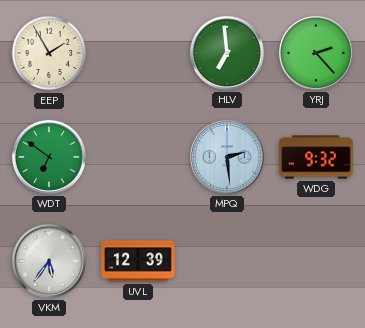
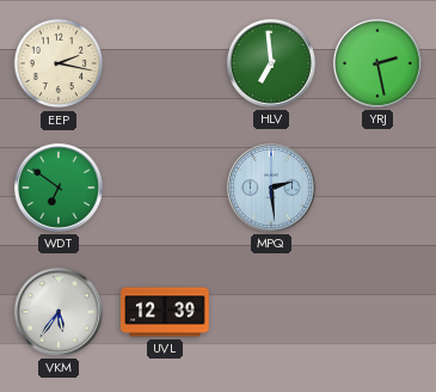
EEP: 1:55 -> 2:17
YRJ: 2:23 -> 2:28
WDG: 9:32 -> none
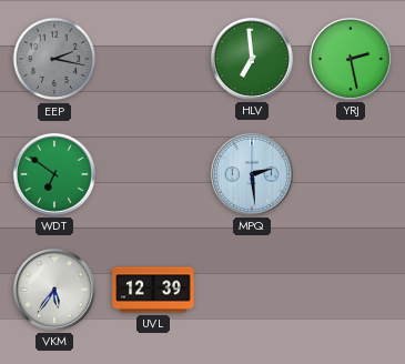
EEP dial: cream -> grey
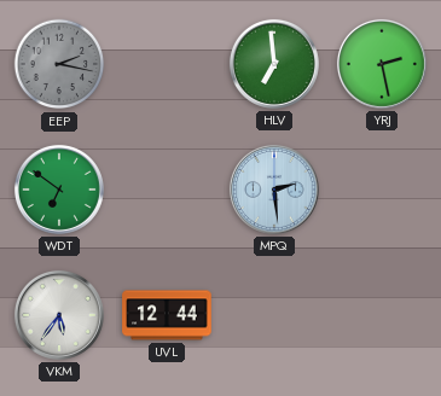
UVL: 12:39 -> 12:44
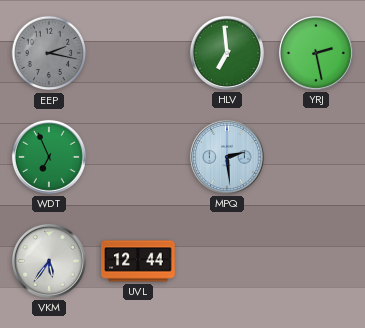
WDT: 6:51 -> 6:56
